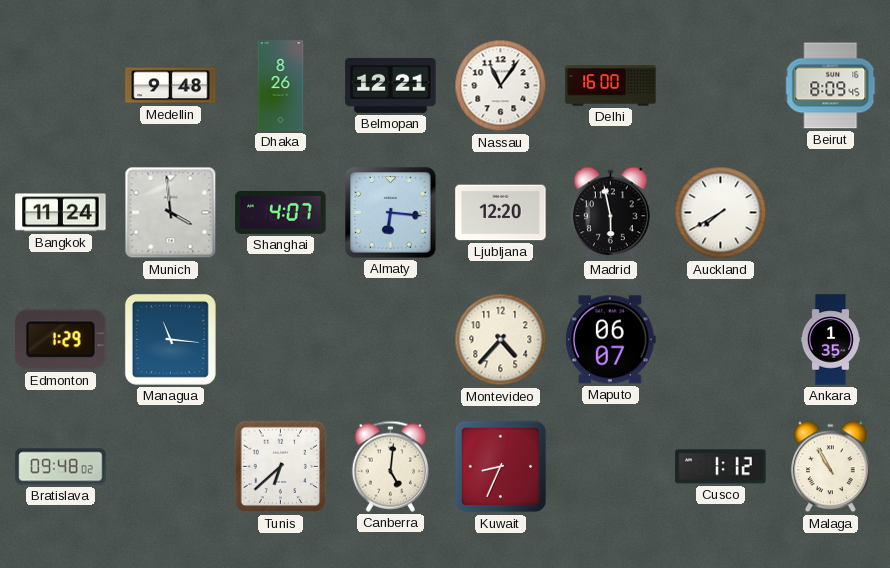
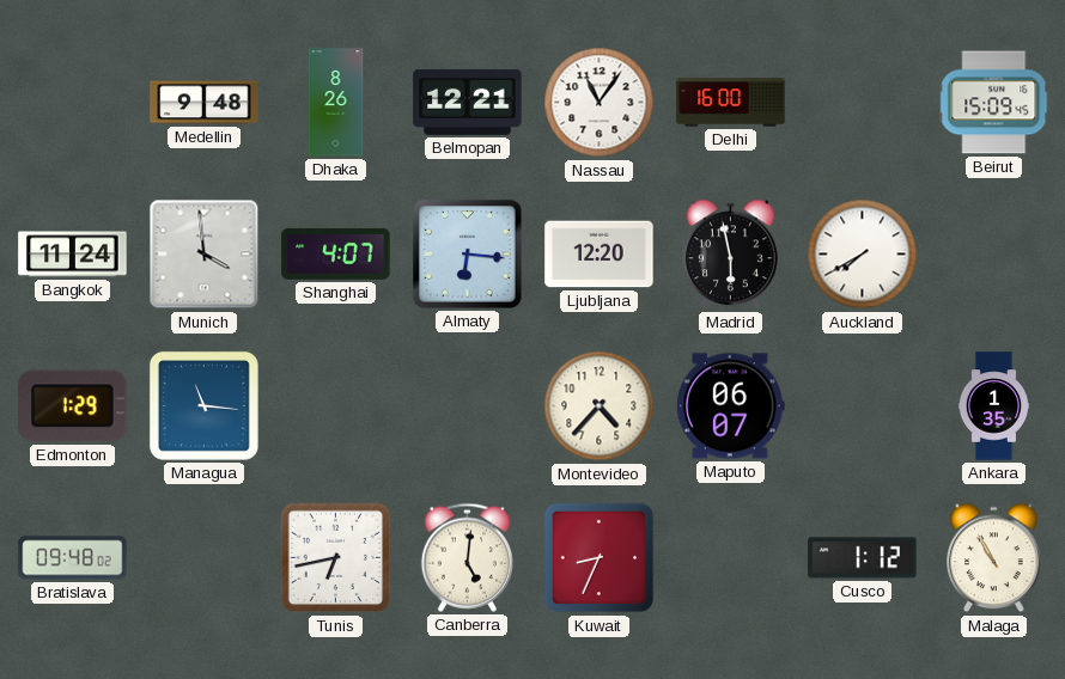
Beirut: 8:09 -> 15:09
Tunis: 6:38 -> 6:43
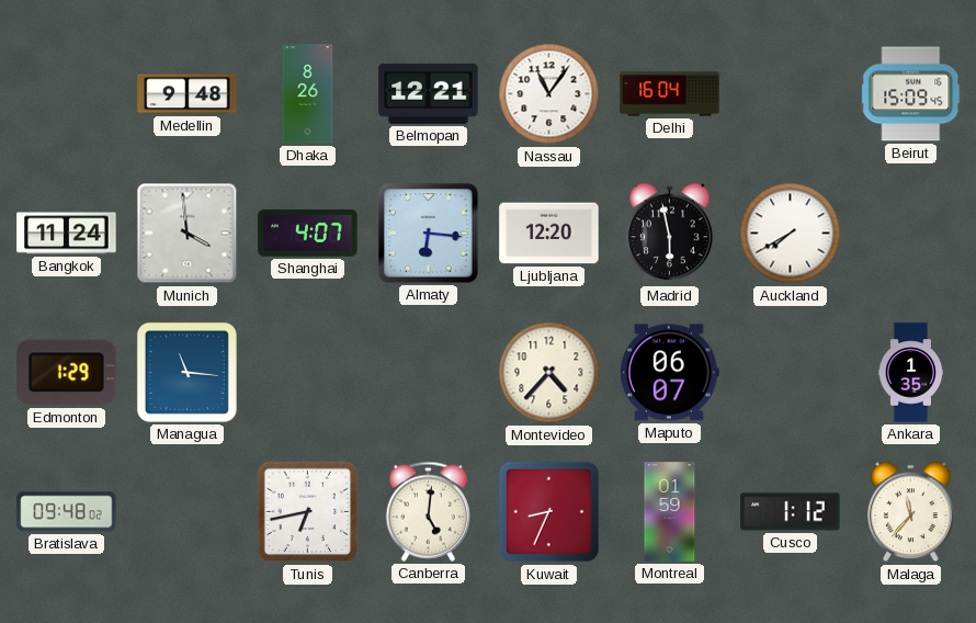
Delhi: 16:00 -> 16:04
Montreal: none -> 01:59
Malaga: 10:55 -> 11:37
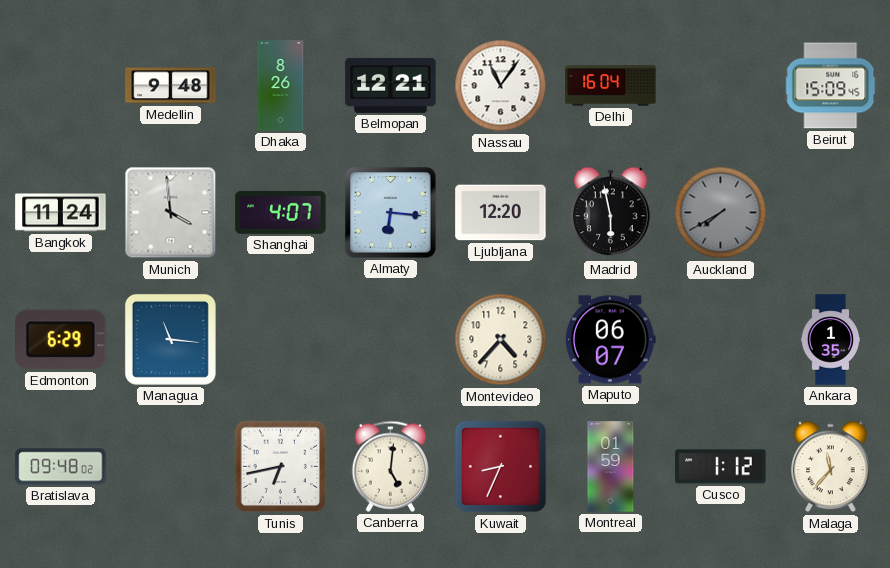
Auckland dial: white -> grey
Edmonton: 1:29 -> 6:29
